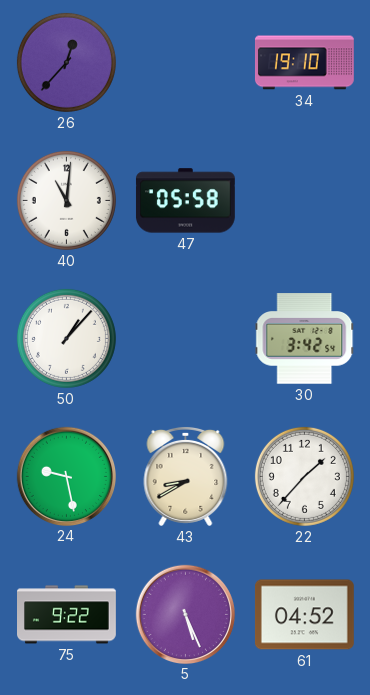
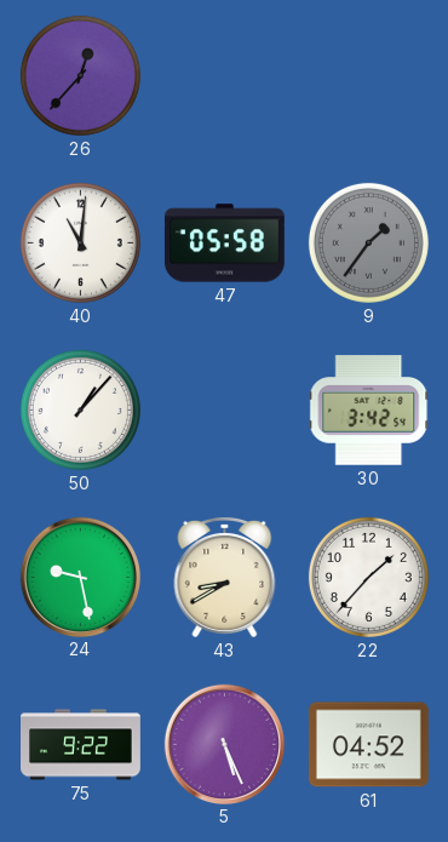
34: 19:10 -> none
9: none -> 1:36
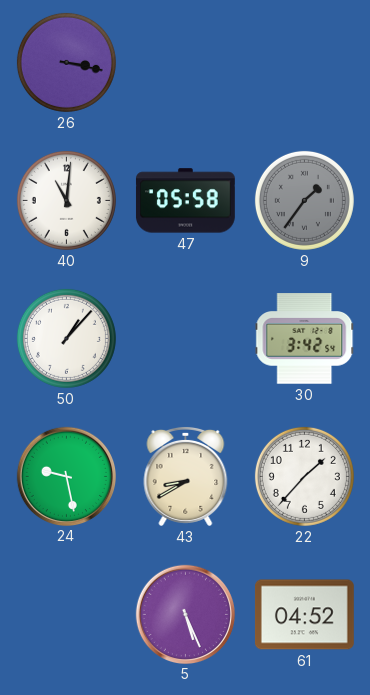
26: 12:37 -> 3:17
75: 9:22 -> none
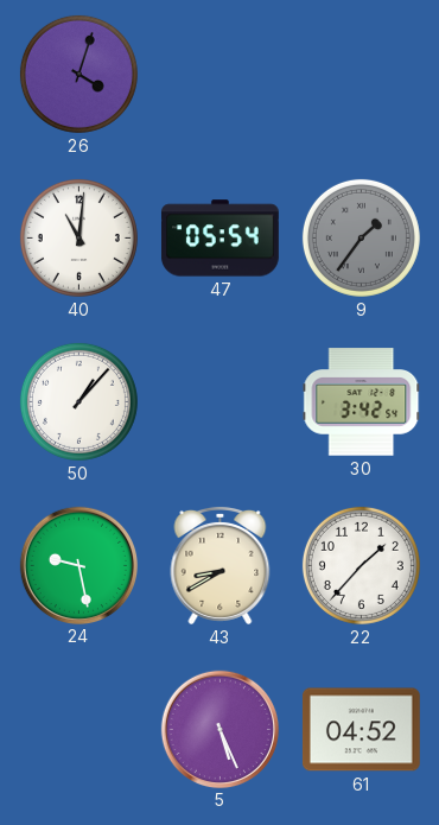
26: 3:17 -> 4:03
47: 05:58 -> 05:54
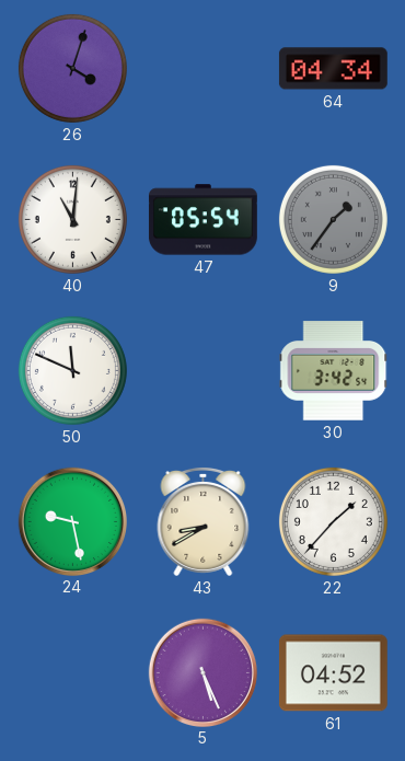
64: none -> 04:34
50: 1:07 -> 11:49
